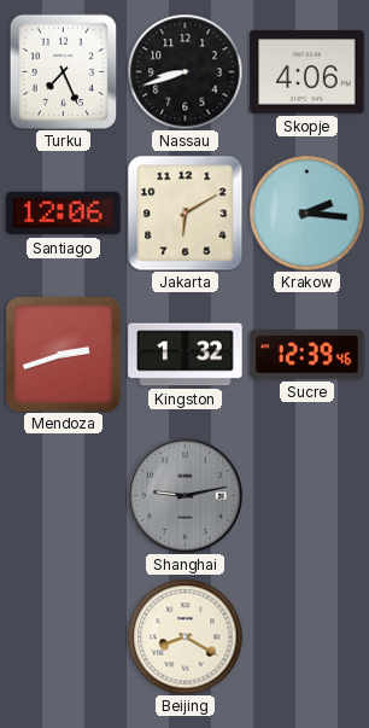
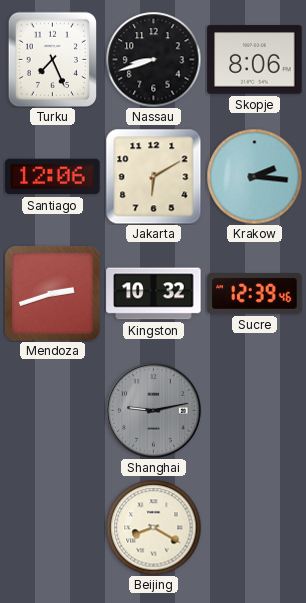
Skopje: 4:06 -> 8:06
Kingston: 1:32 -> 10:32
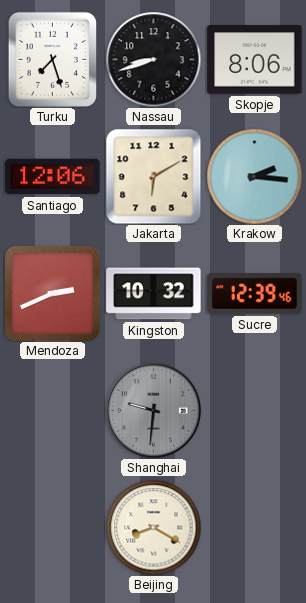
Turku: 7:26 -> 7:27
Mendoza: 2:42 -> 2:41
Shanghai: 9:13 -> 9:31
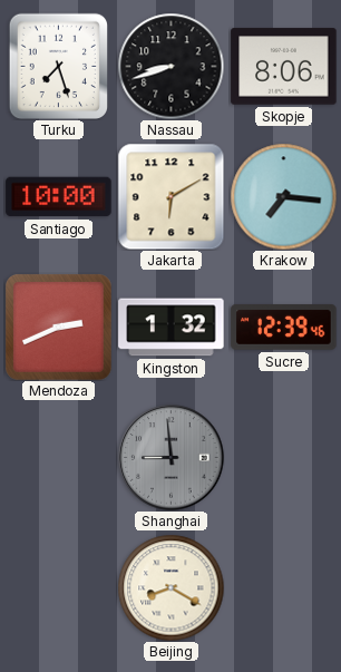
Santiago: 12:06 -> 10:00
Krakow: 2:16 -> 7:16
Kingston: 10:32 -> 1:32
Shanghai: 9:31 -> 8:59
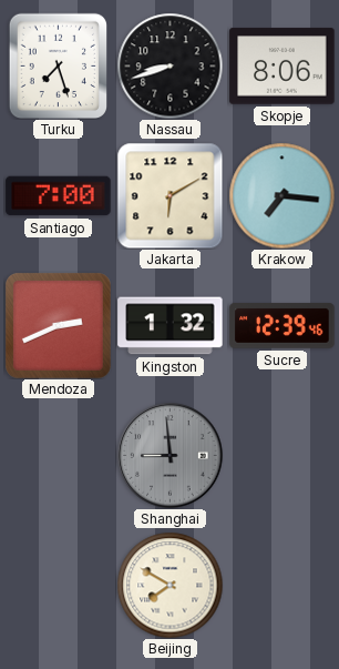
Santiago: 10:00 -> 7:00
Beijing: 8:20 -> 7:50
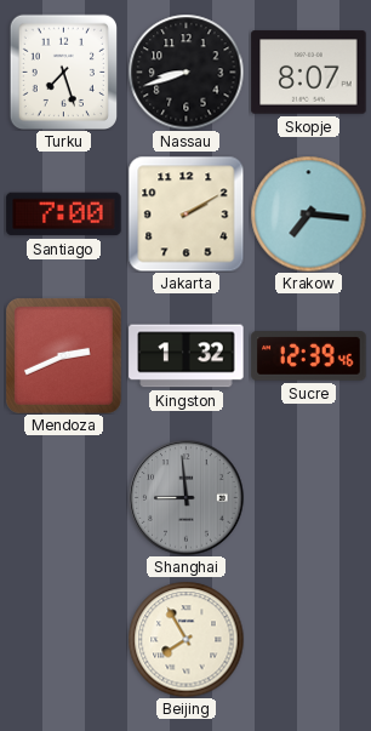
Skopje: 8:06 -> 8:07
Jakarta: 6:10 -> 2:10
Beijing: 7:50 -> 7:55
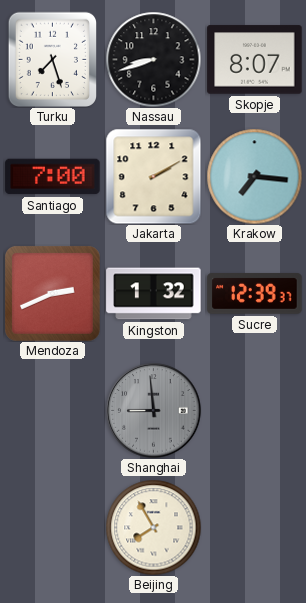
Sucre: 12:39:46 -> 12:39:37
